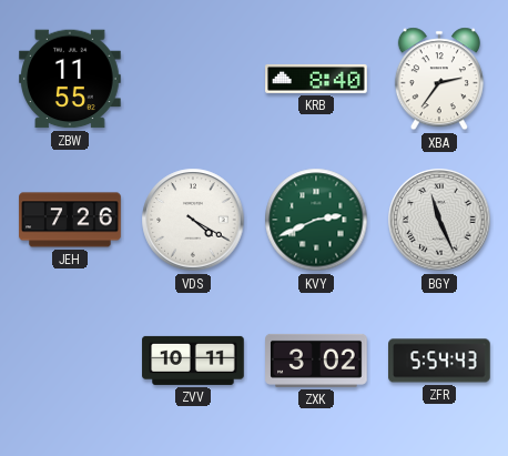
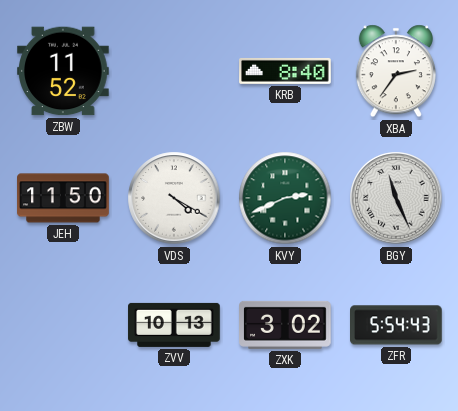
ZBW: 11:55 -> 11:52
JEH: 7:26 -> 11:50
ZVV: 10:11 -> 10:13
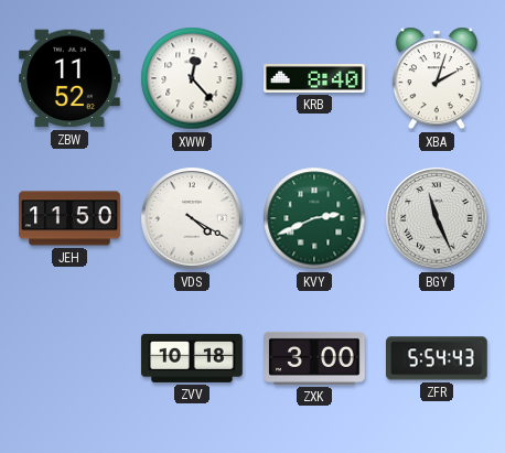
XWW: none -> 12:23
XBA: 2:36 -> 2:03
ZVV: 10:13 -> 10:18
ZXK: 3:02 -> 3:00
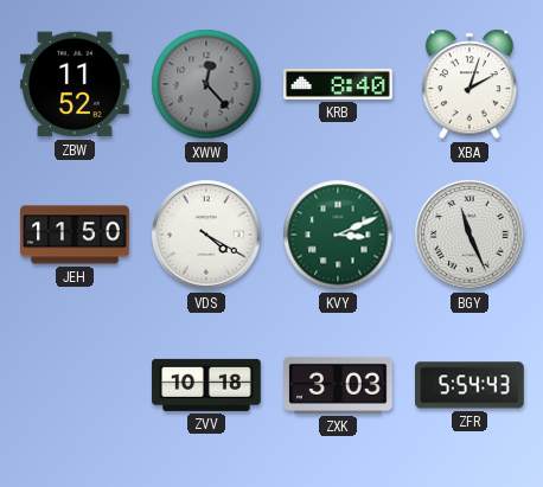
XWW dial: white -> grey
KVY: 2:41 -> 3:11
ZXK: 3:00 -> 3:03
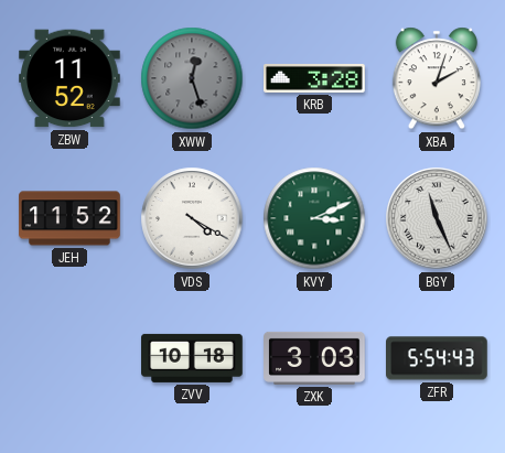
XWW: 12:23 -> 12:27
KRB: 8:40 -> 3:28
JEH: 11:50 -> 11:52
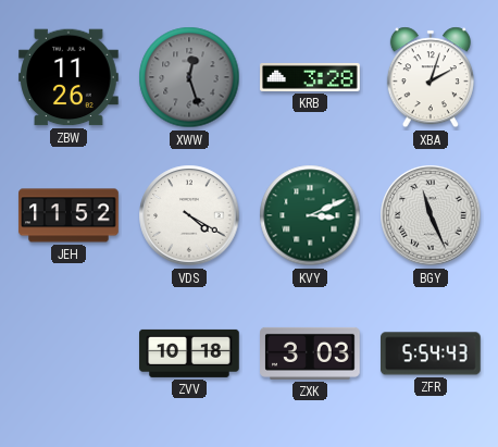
ZBW: 11:52 -> 11:26
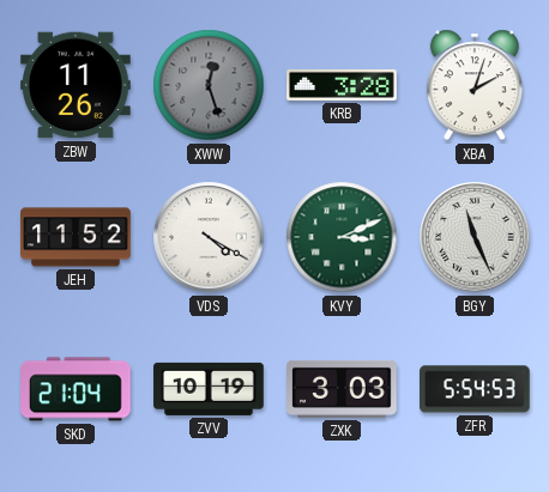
SKD: none -> 21:04
ZVV: 10:18 -> 10:19
ZFR: 5:54:43 -> 5:54:53
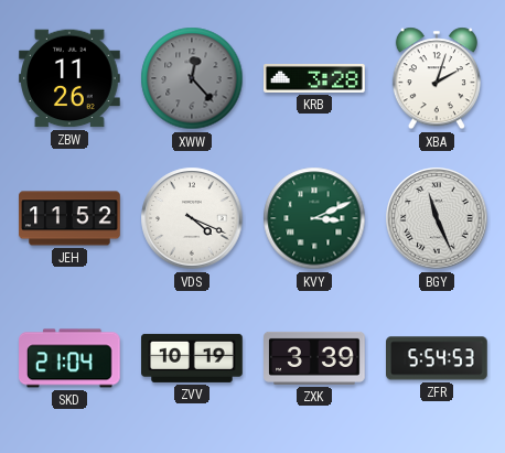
XWW: 12:27 -> 12:23
VDS: 4:20 -> 4:19
ZXK: 3:03 -> 3:39
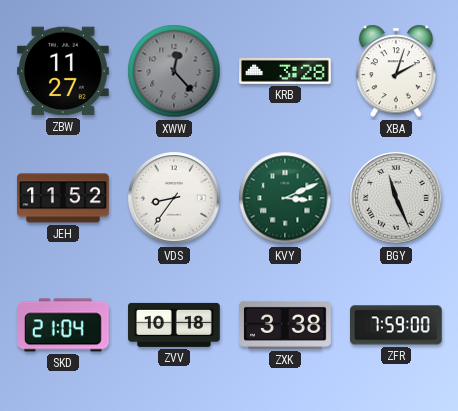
ZBW: 11:26 -> 11:27
VDS: 4:19 -> 8:36
ZVV: 10:19 -> 10:18
ZXK: 3:39 -> 3:38
ZFR: 5:54 -> 7:59
